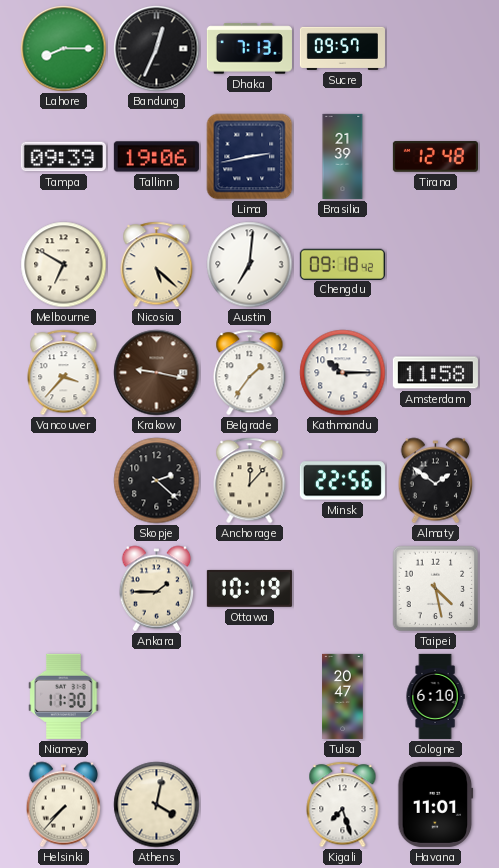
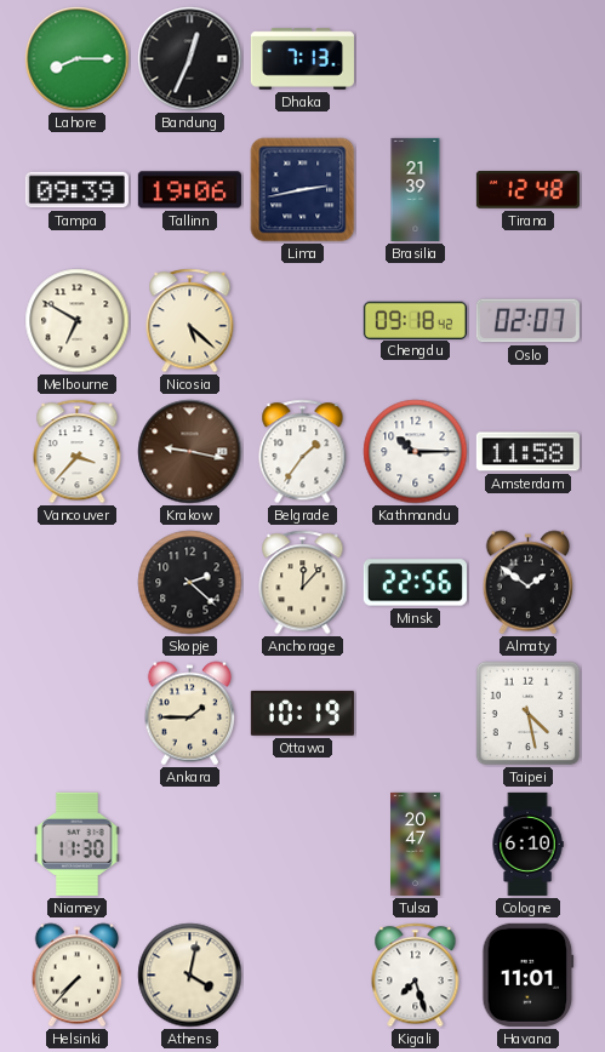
Sucre: 09:57 -> none
Austin: 7:01 -> none
Oslo: none -> 02:07
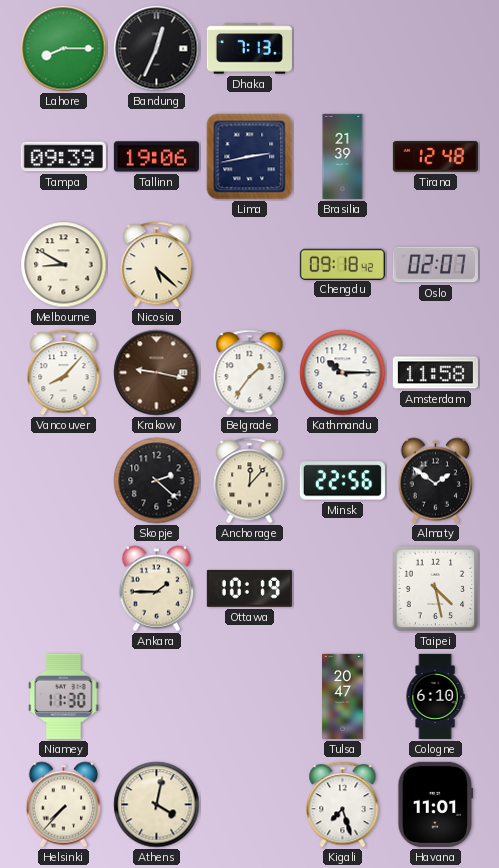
Melbourne: 6:50 -> 8:50
Vancouver: 3:37 -> 8:07
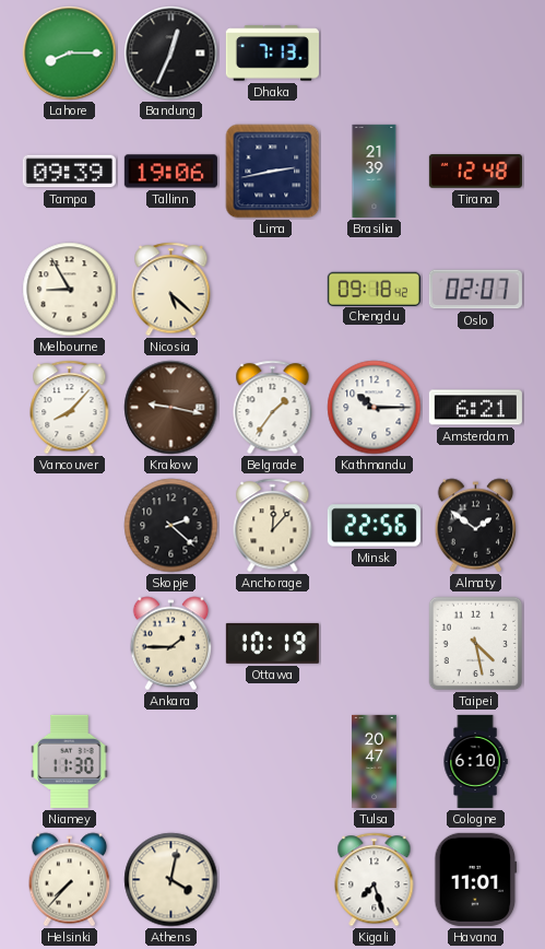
Melbourne: 8:50 -> 8:55
Amsterdam: 11:58 -> 6:21
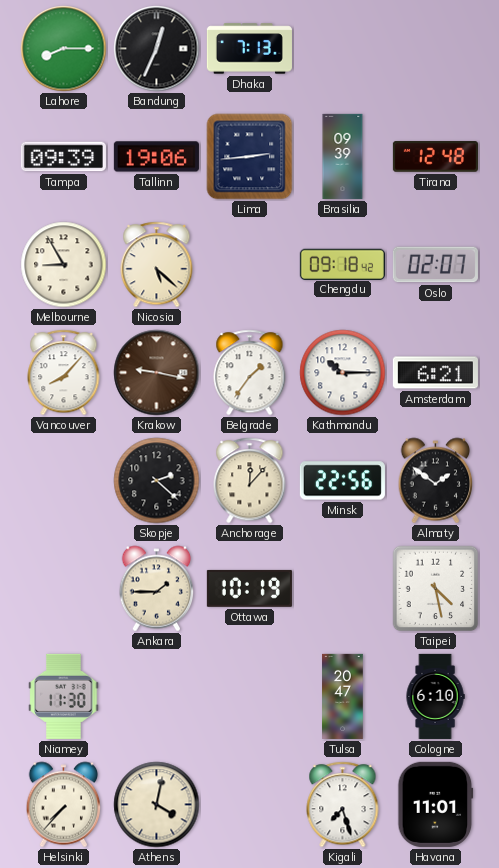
Lima: 2:43 -> 2:44
Brasilia: 21:39 -> 09:39
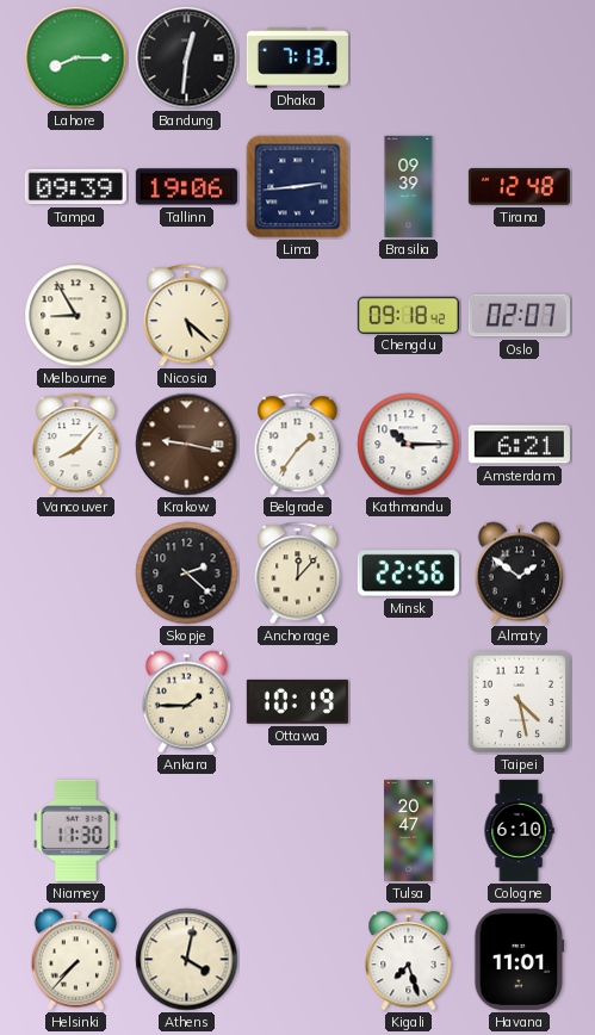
Bandung: 12:34 -> 12:31
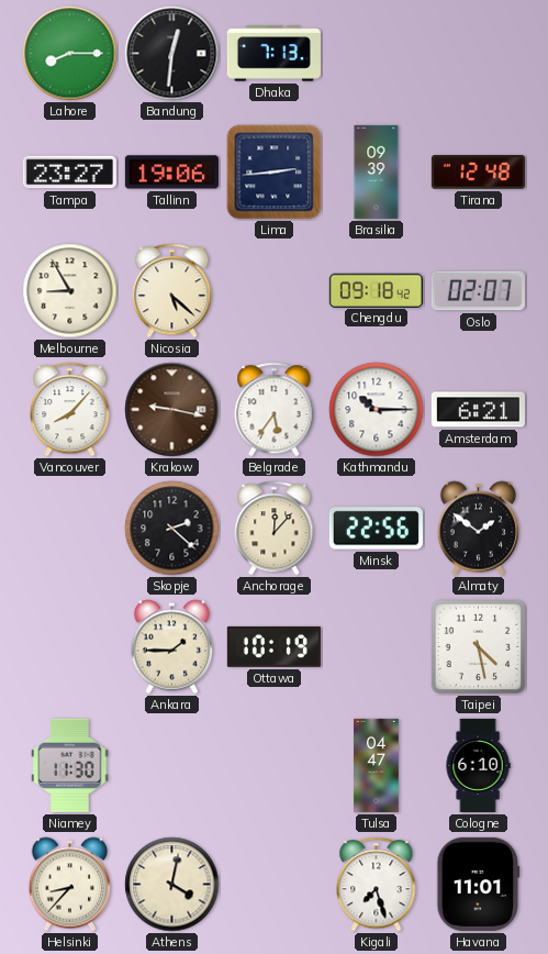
Tampa: 09:39 -> 23:27
Belgrade: 1:36 -> 5:36
Tulsa: 20:47 -> 04:47
Helsinki: 7:37 -> 8:37
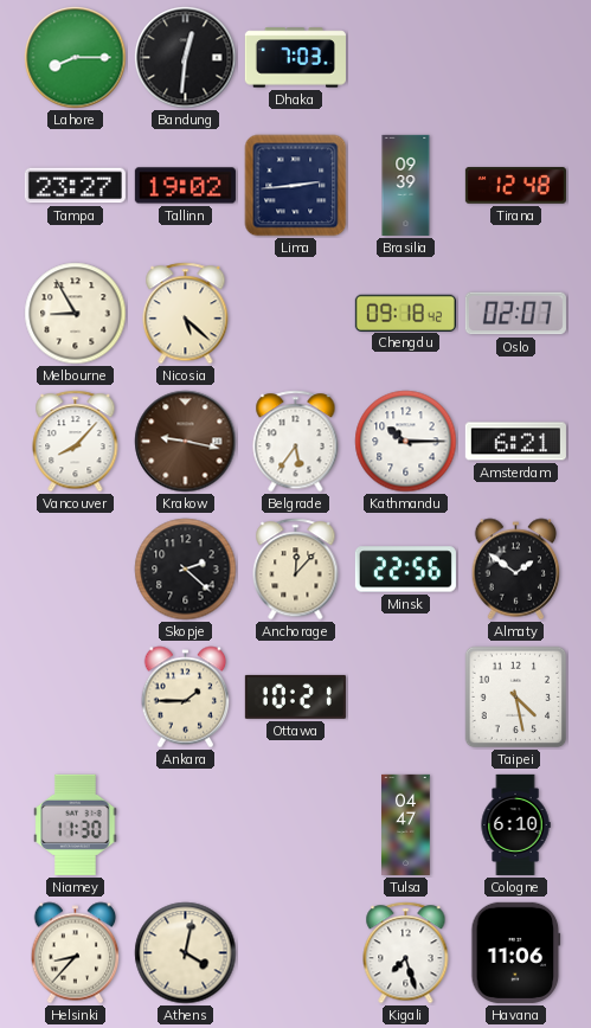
Dhaka: 7:13 -> 7:03
Tallinn: 19:06 -> 19:02
Ottawa: 10:19 -> 10:21
Havana: 11:01 -> 11:06
